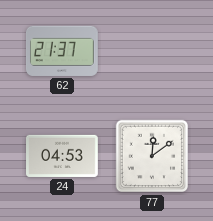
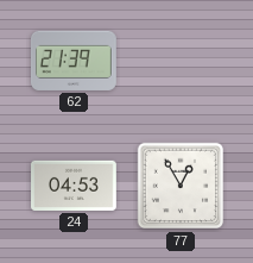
62: 21:37 -> 21:39
77: 12:09 -> 12:55
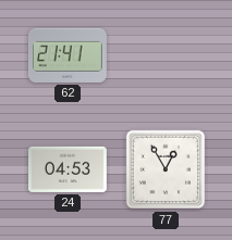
62: 21:39 -> 21:41
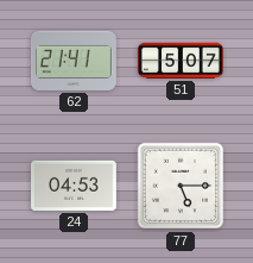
51: none -> 5:07
77: 12:55 -> 5:15
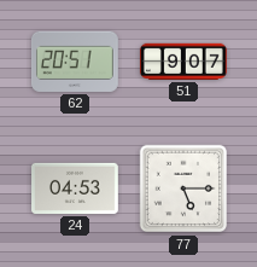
62: 21:41 -> 20:51
51: 5:07 -> 9:07
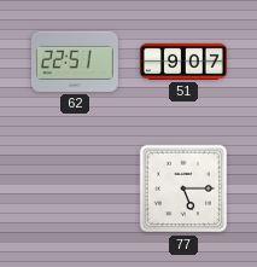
62: 20:51 -> 22:51
24: 04:53 -> none
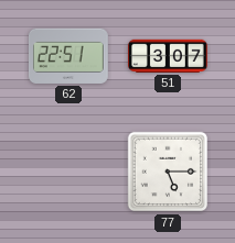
51: 9:07 -> 3:07
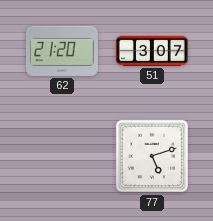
62: 22:51 -> 21:20
77: 5:15 -> 5:12
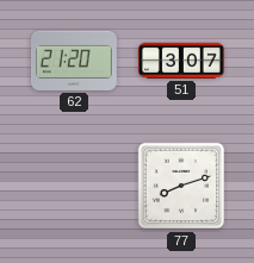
77: 5:12 -> 8:12
